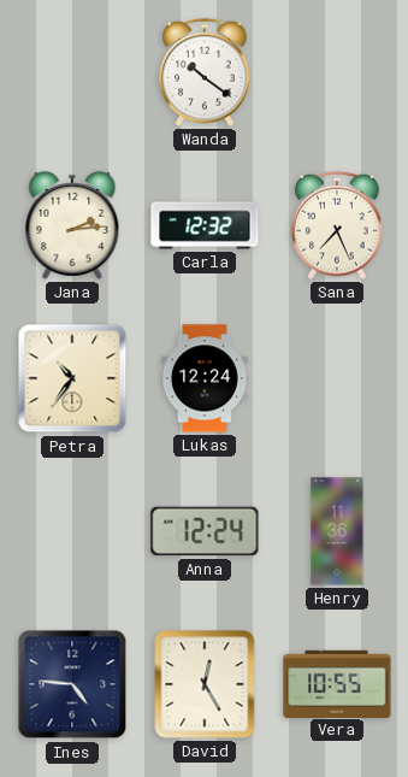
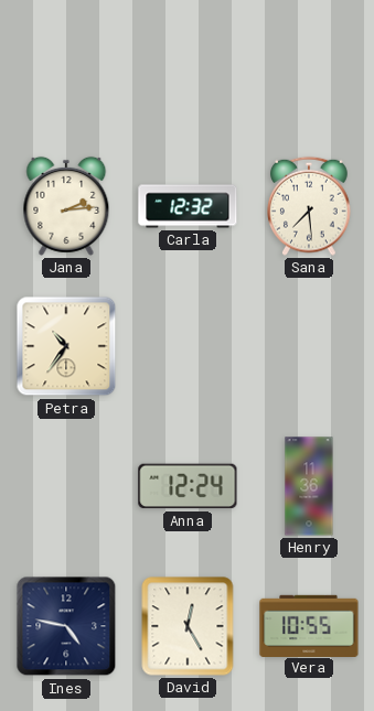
Wanda: 10:21 -> none
Sana: 7:26 -> 7:29
Lukas: 12:24 -> none
Ines: 4:46 -> 4:47
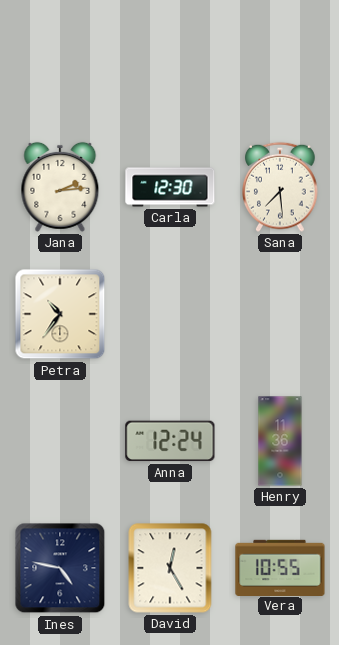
Carla: 12:32 -> 12:30
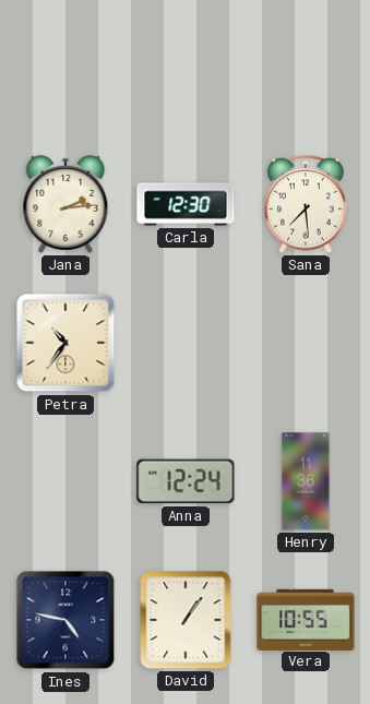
David: 12:25 -> 1:06
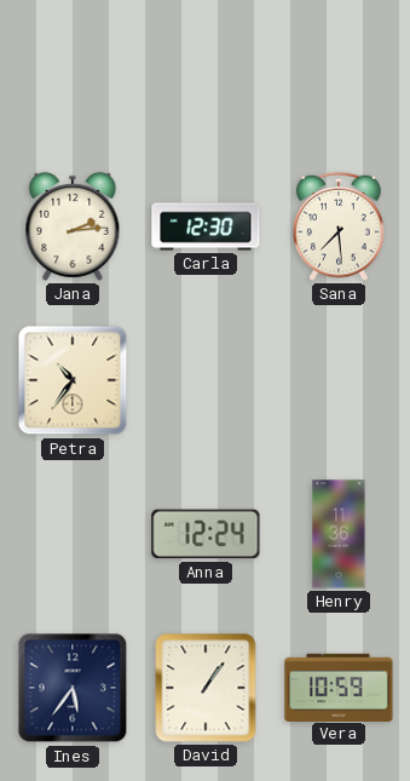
Ines: 4:47 -> 5:36
Vera: 10:55 -> 10:59
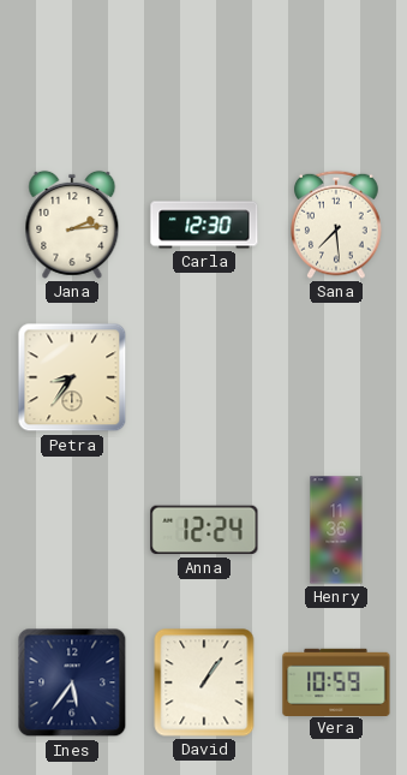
Petra: 10:36 -> 8:36
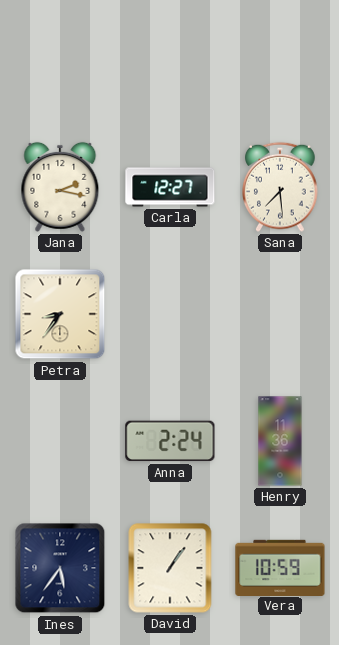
Jana: 2:14 -> 2:17
Carla: 12:30 -> 12:27
Anna: 12:24 -> 2:24
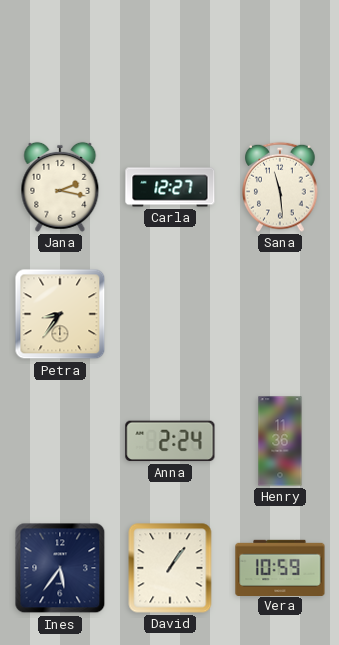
Sana: 7:29 -> 11:29
